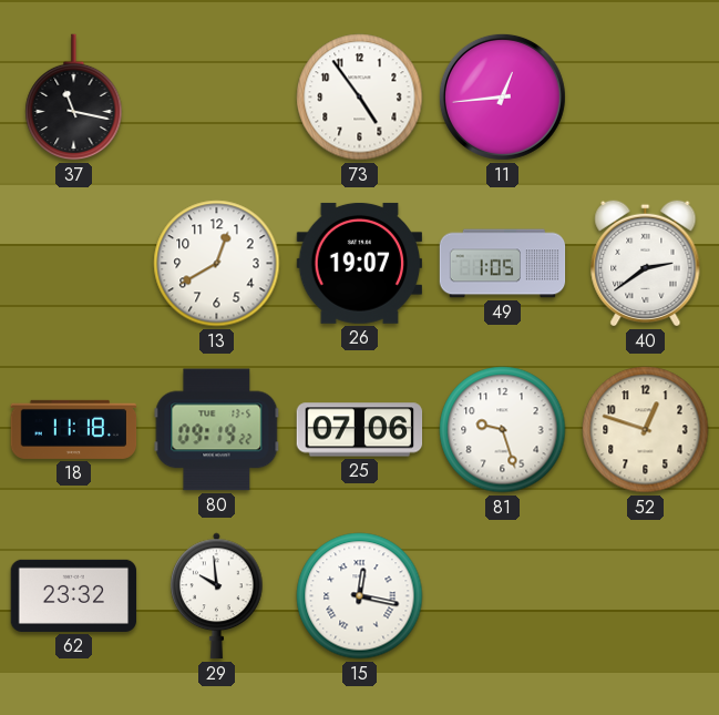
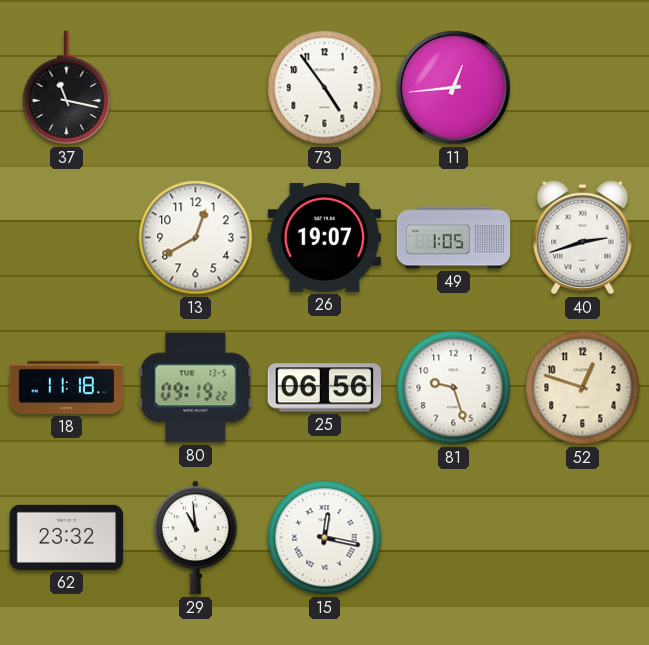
40: 2:39 -> 2:42
25: 07:06 -> 06:56
29: 9:59 -> 10:59
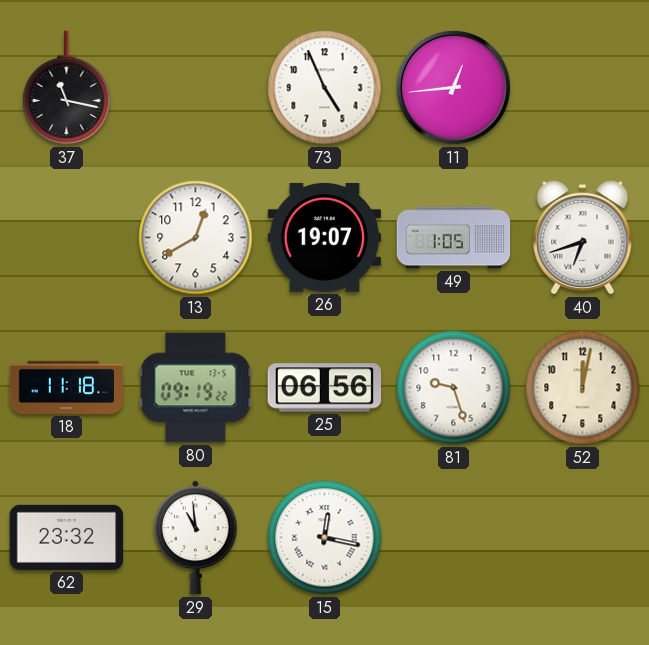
73: 4:54 -> 4:56
40: 2:42 -> 6:42
52: 12:48 -> 12:02
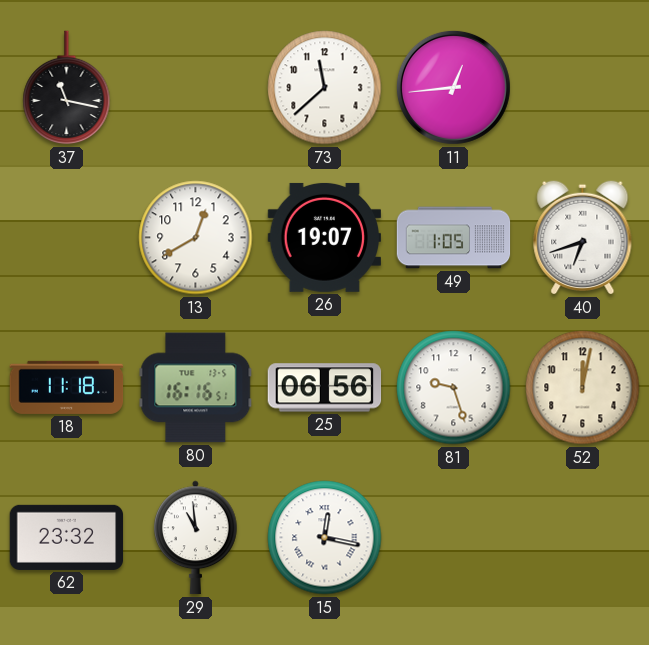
73: 4:56 -> 11:38
80: 09:19 -> 16:16
